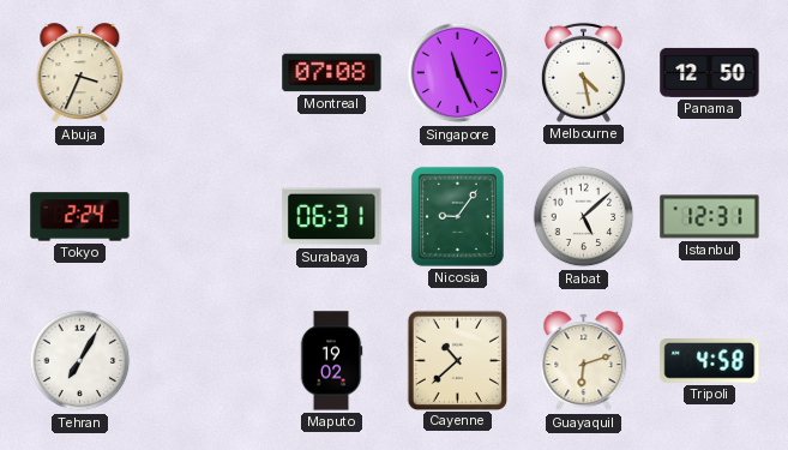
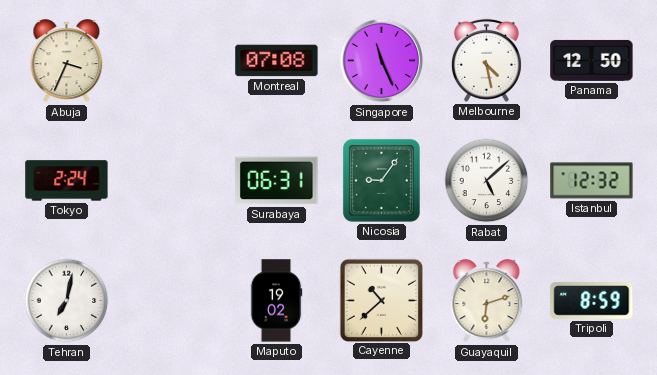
Istanbul: 12:31 -> 12:32
Tehran: 7:05 -> 7:02
Tripoli: 4:58 -> 8:59
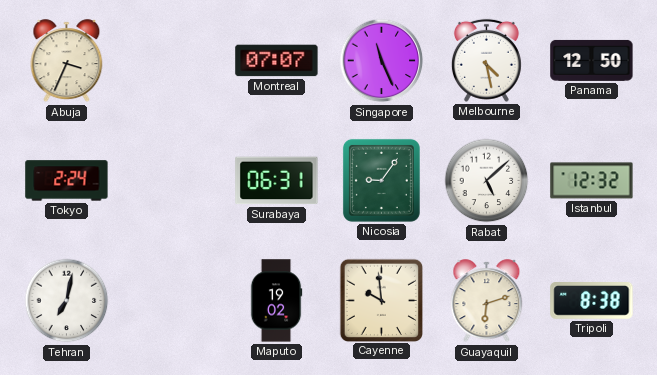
Montreal: 07:08 -> 07:07
Cayenne: 10:38 -> 9:59
Tripoli: 8:59 -> 8:38
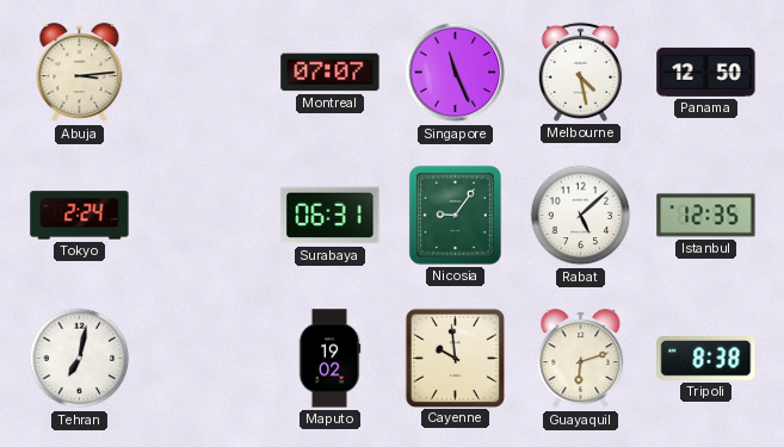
Abuja: 3:34 -> 3:14
Istanbul: 12:32 -> 12:35
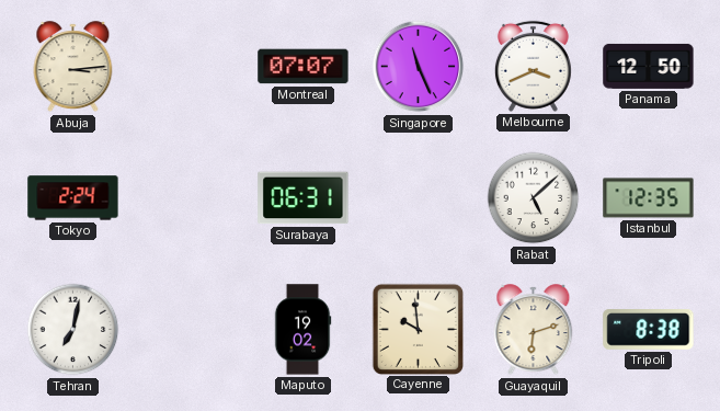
Melbourne: 4:28 -> 3:41
Nicosia: 9:06 -> none
